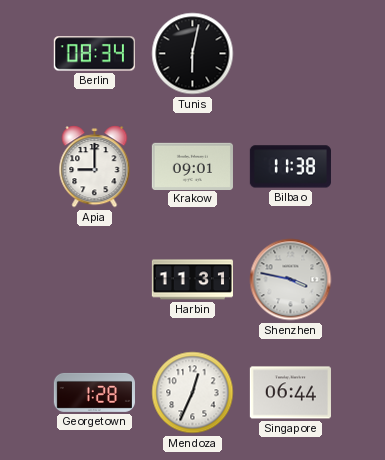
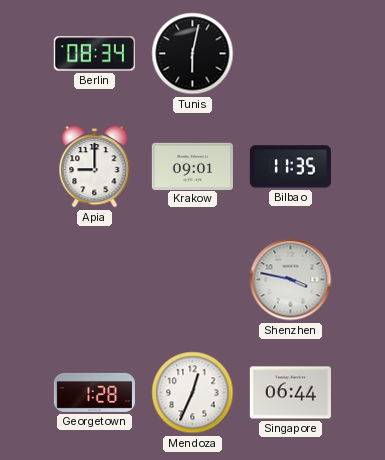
Bilbao: 11:38 -> 11:35
Harbin: 11:31 -> none
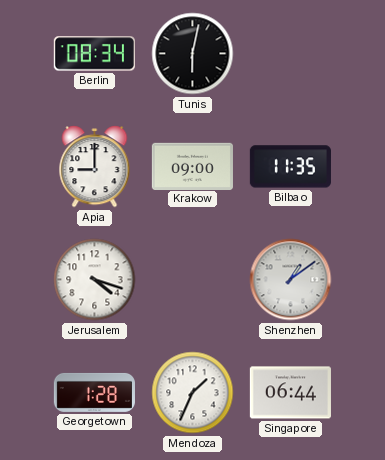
Krakow: 09:01 -> 09:00
Jerusalem: none -> 4:18
Shenzhen: 3:47 -> 1:09
Mendoza: 12:34 -> 1:34
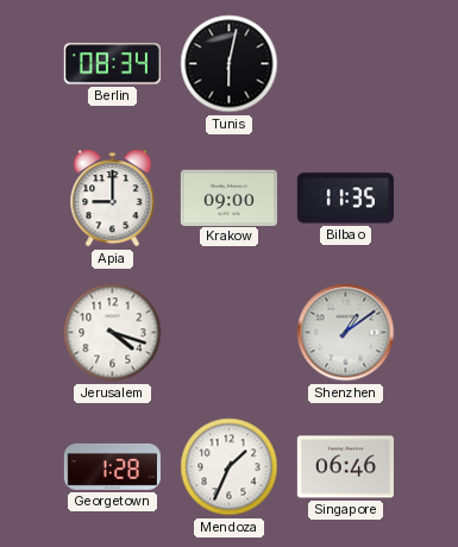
Singapore: 06:44 -> 06:46
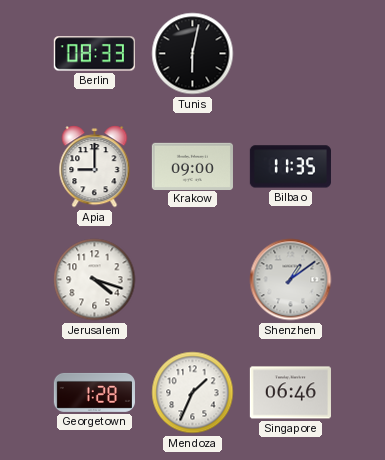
Berlin: 08:34 -> 08:33
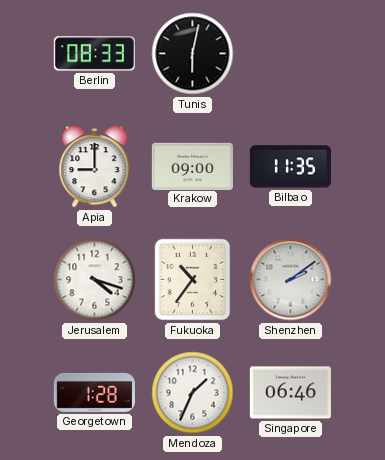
Fukuoka: none -> 10:36
Shenzhen: 1:09 -> 2:09
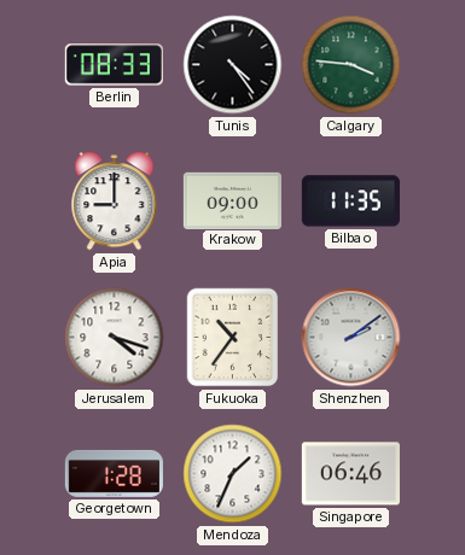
Tunis: 6:02 -> 4:24
Calgary: none -> 3:46
